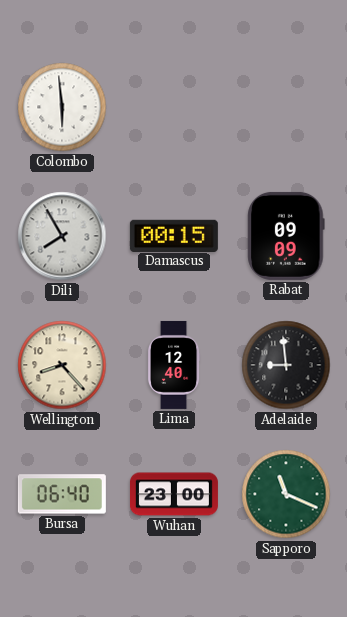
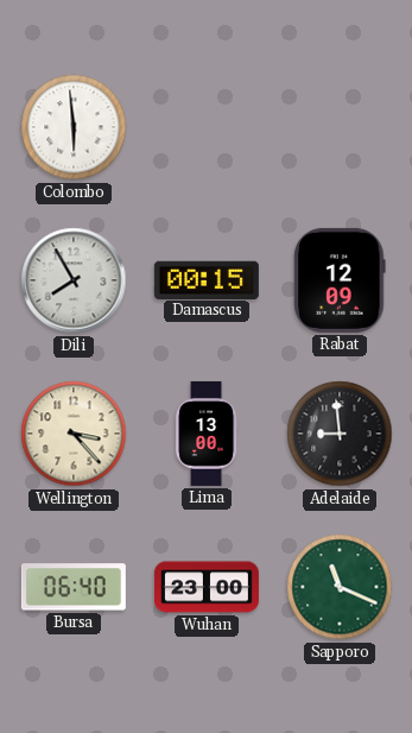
Rabat: 09:09 -> 12:09
Wellington: 8:23 -> 3:23
Lima: 12:40 -> 13:00
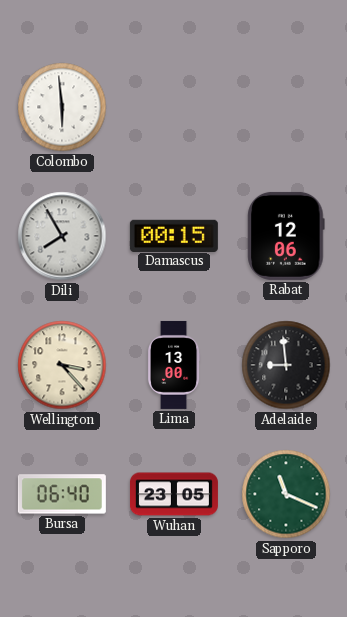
Rabat: 12:09 -> 12:06
Wuhan: 23:00 -> 23:05
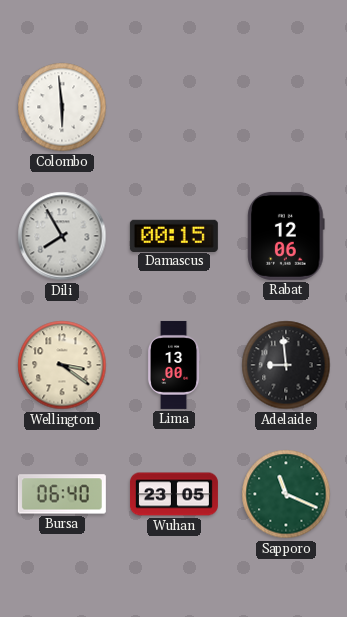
Wellington: 3:23 -> 3:21
